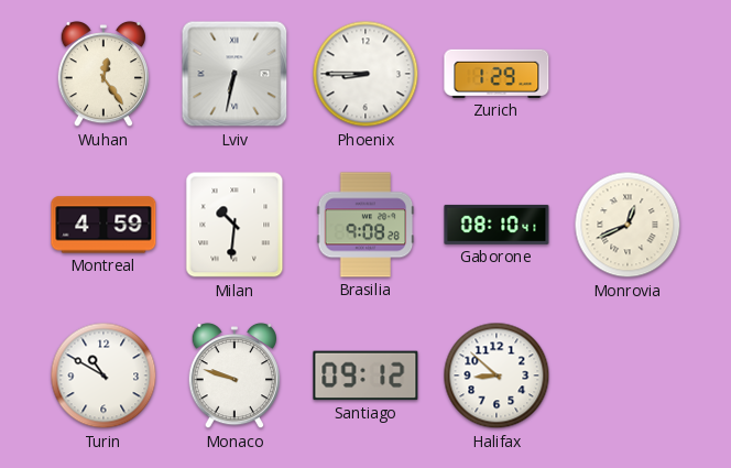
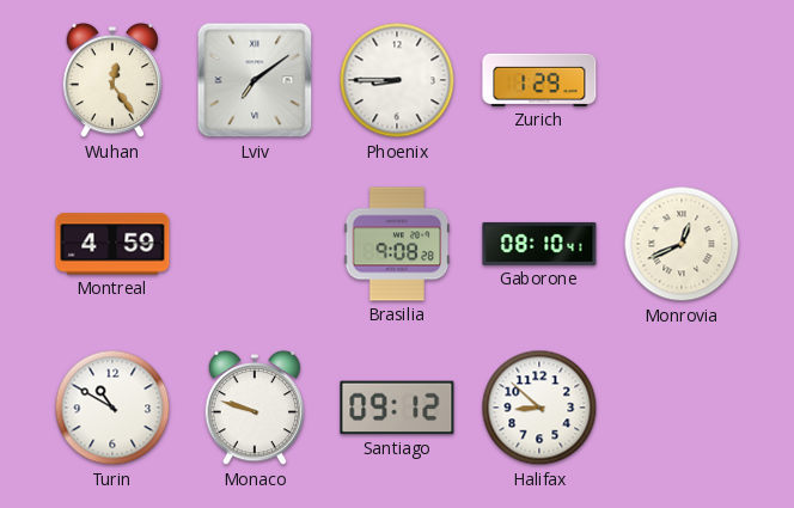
Lviv: 6:32 -> 7:09
Milan: 10:31 -> none
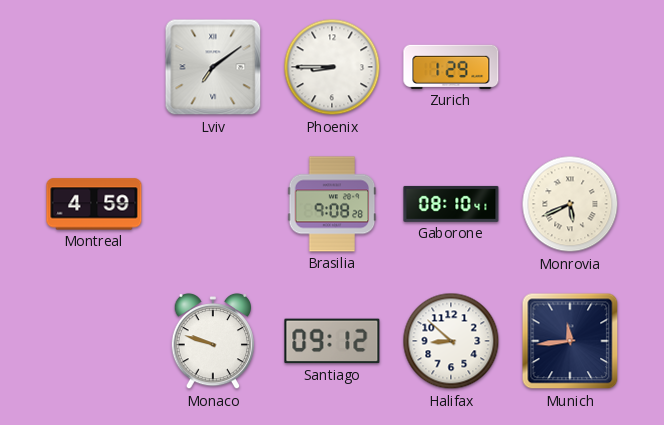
Wuhan: 12:24 -> none
Monrovia: 12:41 -> 5:41
Turin: 10:50 -> none
Munich: none -> 11:44
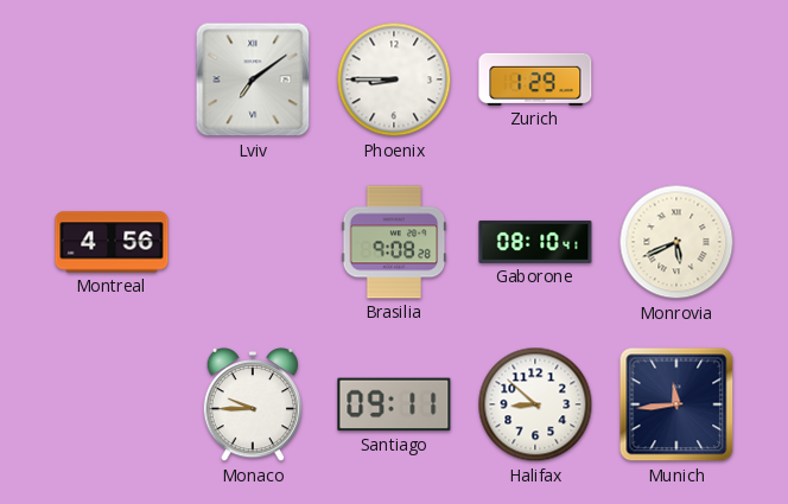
Montreal: 4:59 -> 4:56
Monaco: 9:48 -> 9:45
Santiago: 09:12 -> 09:11
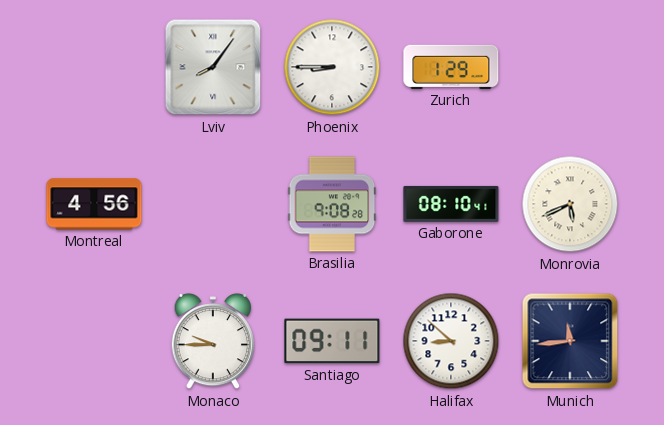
Lviv: 7:09 -> 8:06
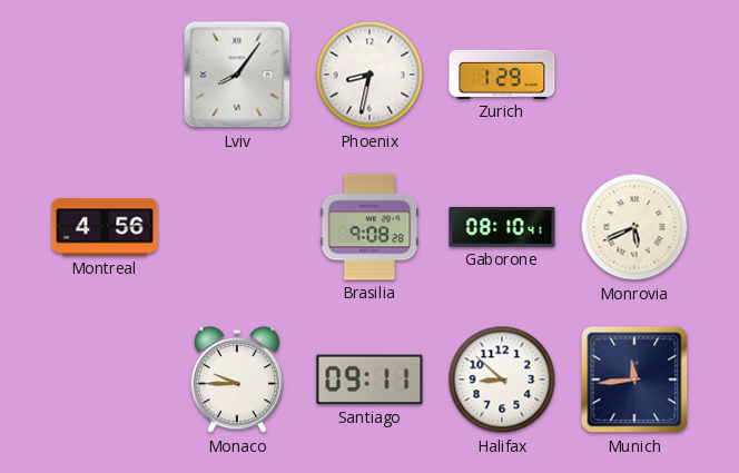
Phoenix: 8:45 -> 8:32
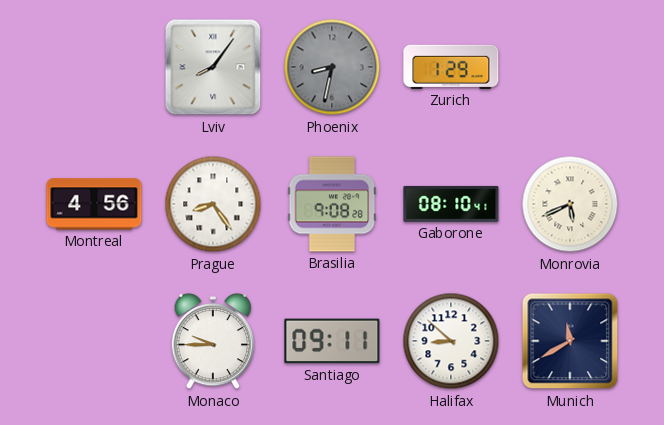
Phoenix dial: white -> grey
Prague: none -> 8:24
Munich: 11:44 -> 11:40
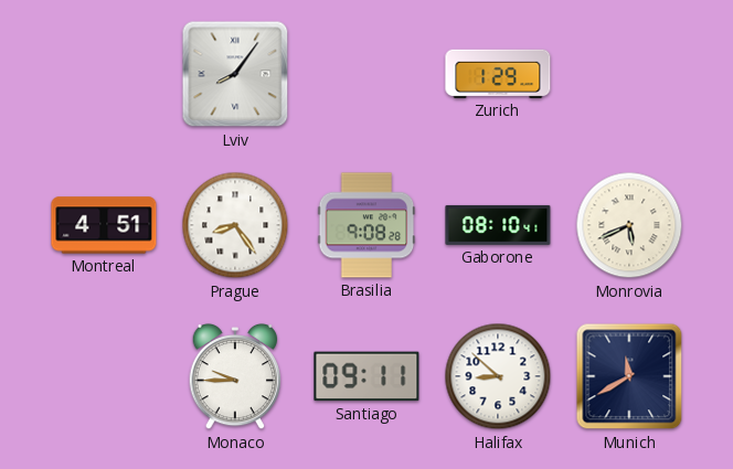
Phoenix: 8:32 -> none
Montreal: 4:56 -> 4:51
